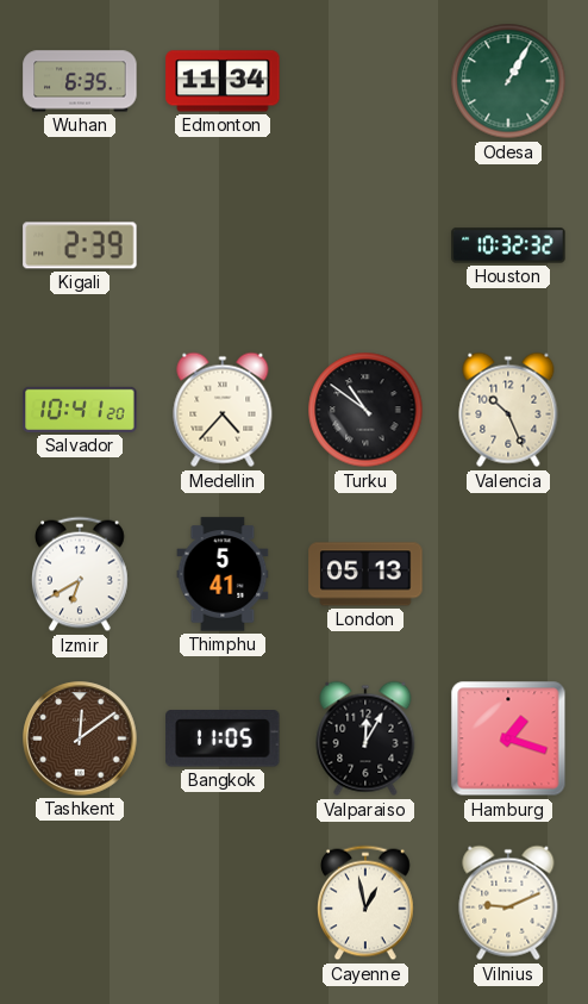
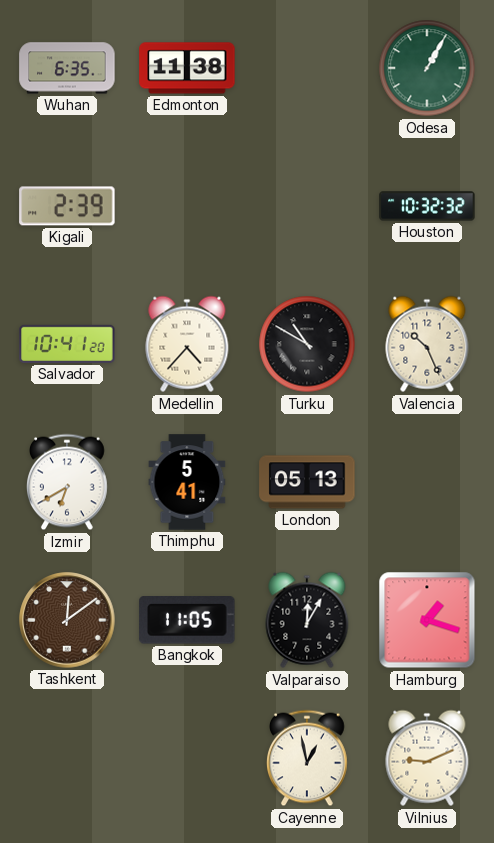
Edmonton: 11:34 -> 11:38
Turku: 10:51 -> 10:50
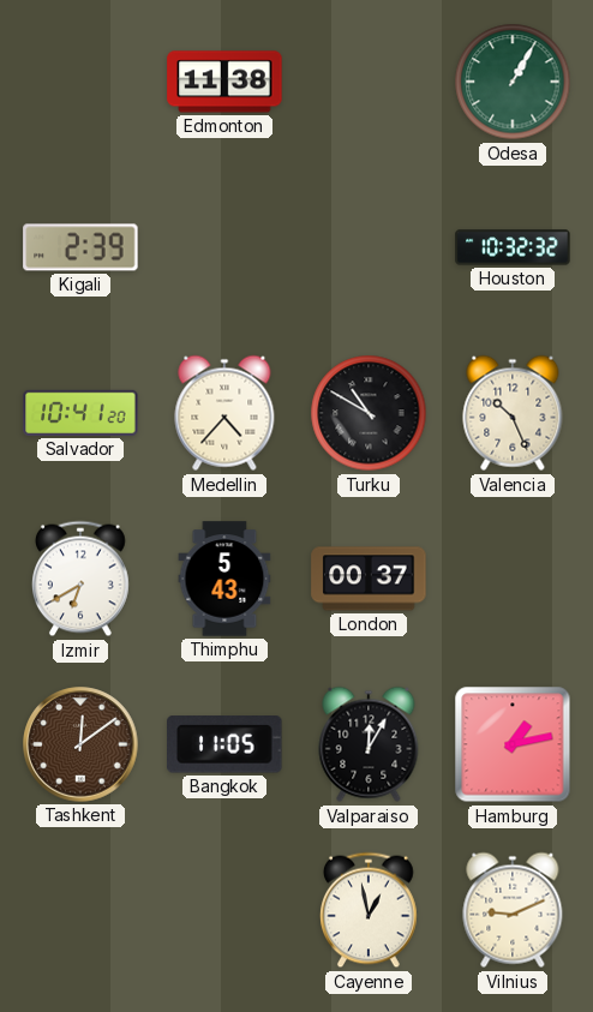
Wuhan: 6:35 -> none
Thimphu: 5:41 -> 5:43
London: 05:13 -> 00:37
Hamburg: 1:18 -> 1:13
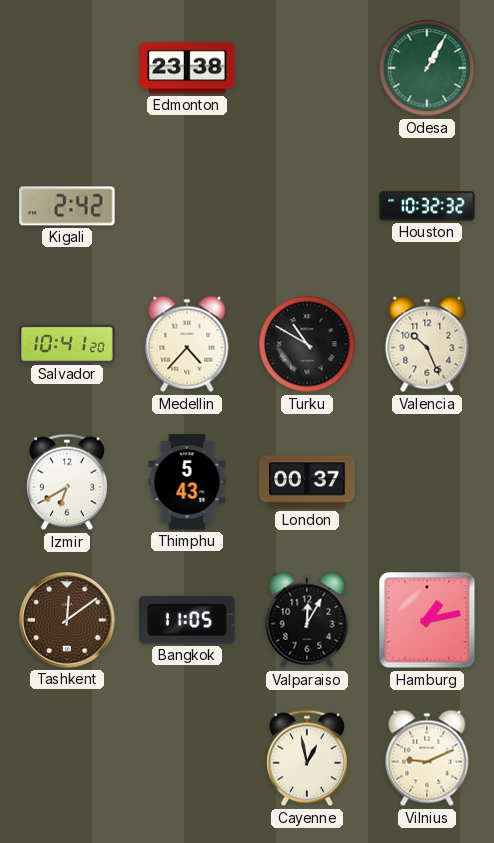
Edmonton: 11:38 -> 23:38
Kigali: 2:39 -> 2:42
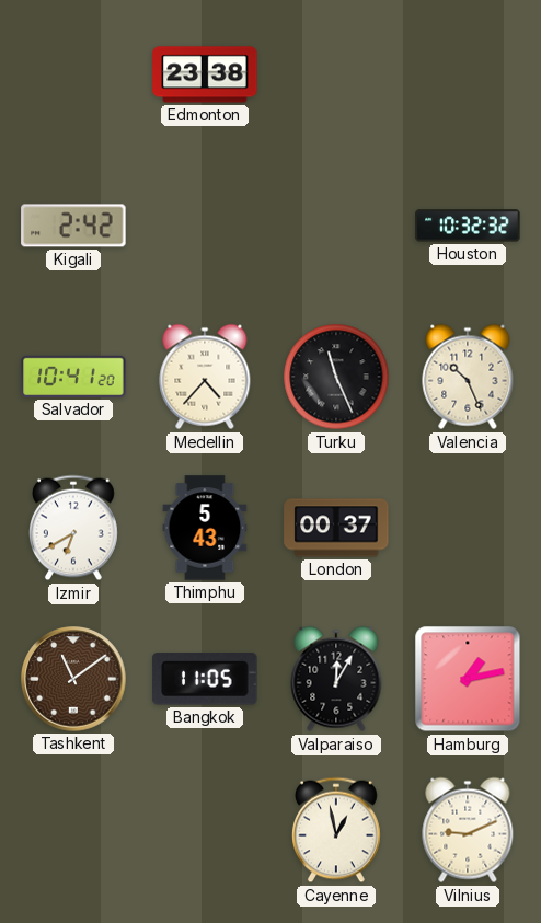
Odesa: 1:05 -> none
Turku: 10:50 -> 11:26
Tashkent: 12:09 -> 11:09
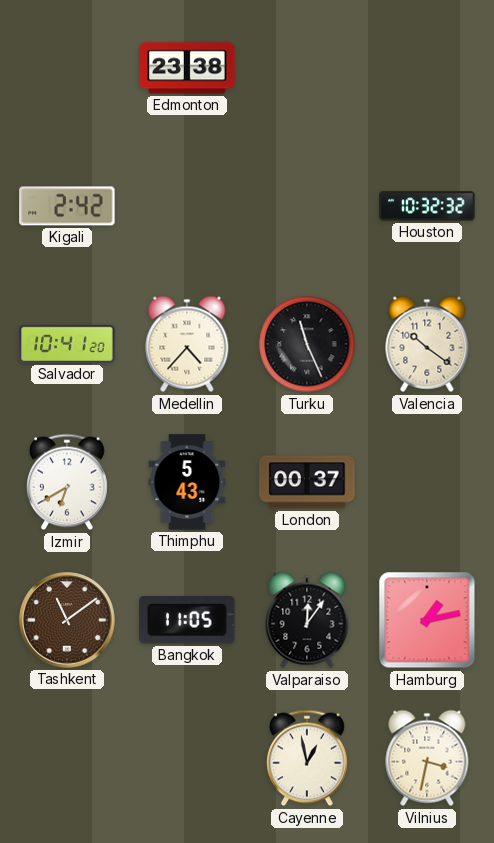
Valencia: 10:26 -> 10:21
Valparaiso: 12:05 -> 12:06
Vilnius: 9:11 -> 3:32
